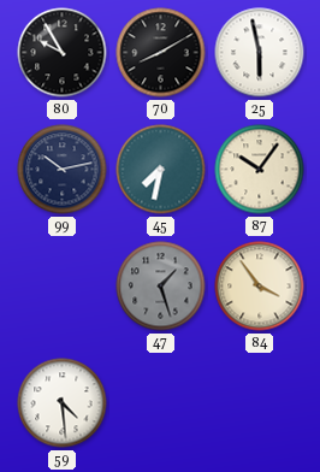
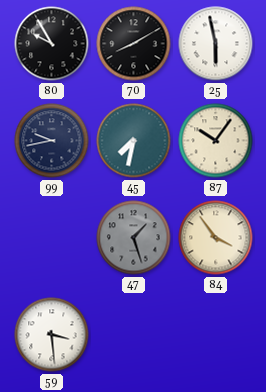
99: 10:13 -> 9:43
59: 4:29 -> 3:29
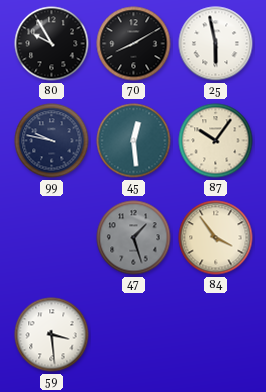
99: 9:43 -> 9:47
45: 7:32 -> 12:29
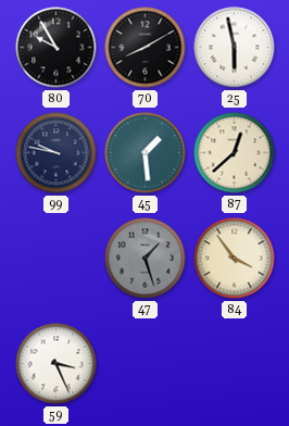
45: 12:29 -> 1:29
87: 10:06 -> 12:38
59: 3:29 -> 3:26
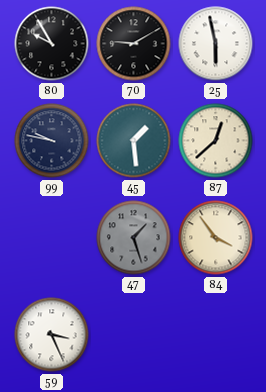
70: 8:10 -> 9:10
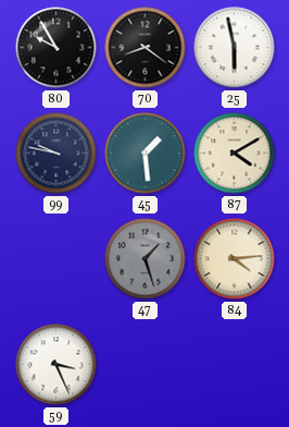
70: 9:10 -> 8:21
87: 12:38 -> 4:10
84: 3:54 -> 4:14
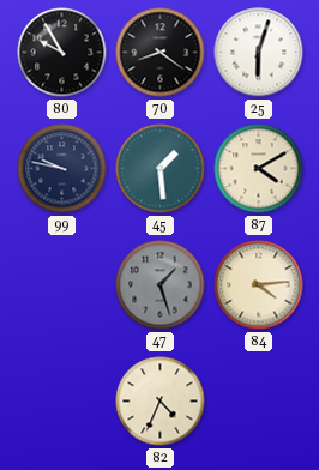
25: 5:58 -> 6:03
59: 3:26 -> none
82: none -> 4:34
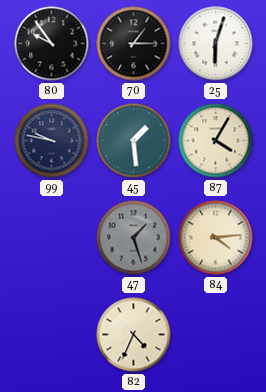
80: 9:55 -> 9:54
70: 8:21 -> 1:15
87: 4:10 -> 4:05
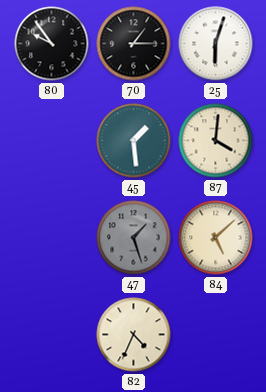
99: 9:47 -> none
87: 4:05 -> 4:01
84: 4:14 -> 5:08
